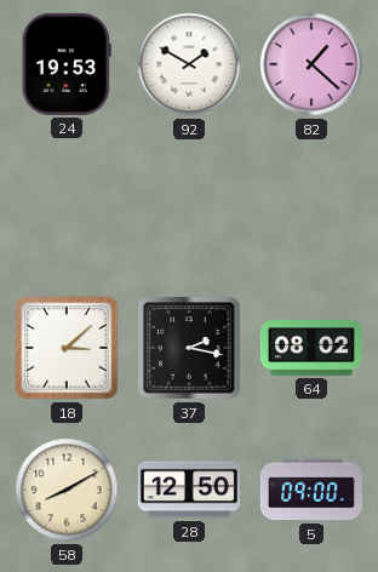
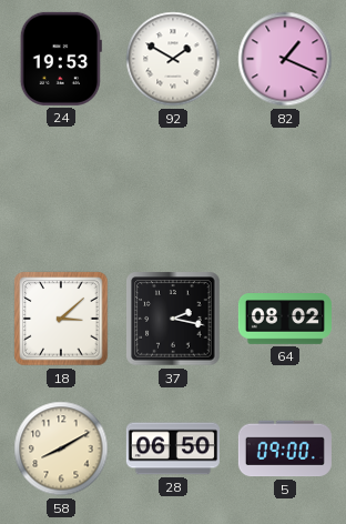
82: 1:22 -> 1:19
28: 12:50 -> 06:50
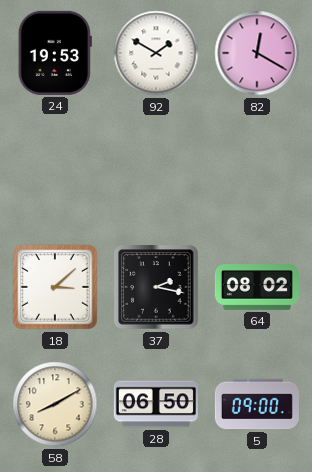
82: 1:19 -> 12:20
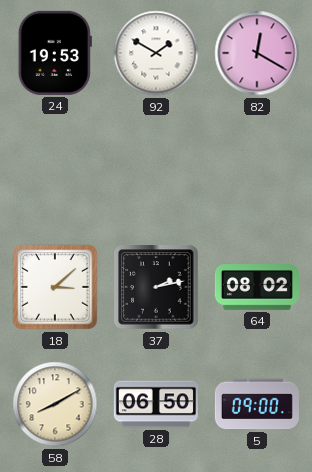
37: 2:17 -> 2:13
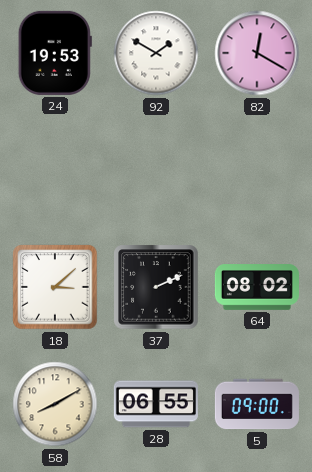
37: 2:13 -> 2:11
28: 06:50 -> 06:55
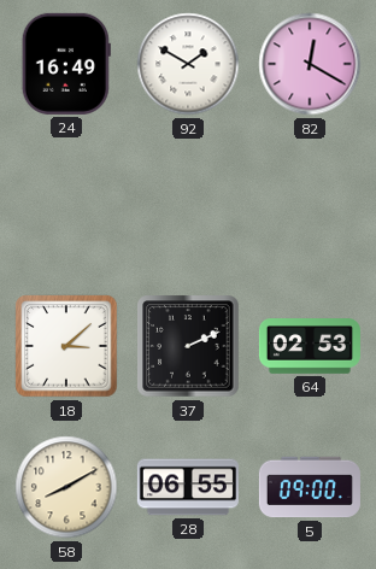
24: 19:53 -> 16:49
64: 08:02 -> 02:53
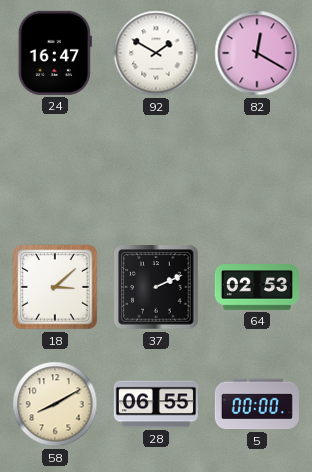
24: 16:49 -> 16:47
5: 09:00 -> 00:00
